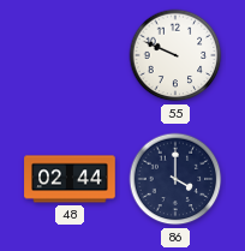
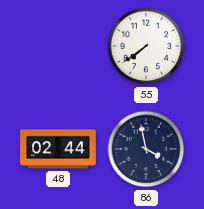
55: 9:49 -> 7:39
86: 4:00 -> 3:58
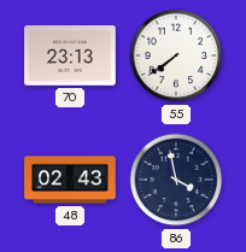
70: none -> 23:13
48: 02:44 -> 02:43
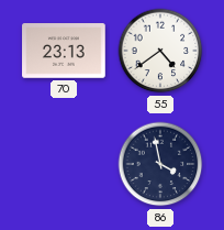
55: 7:39 -> 4:39
48: 02:43 -> none
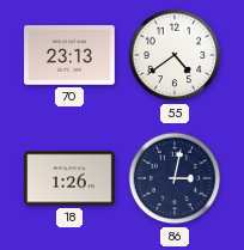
18: none -> 1:26
86: 3:58 -> 3:02
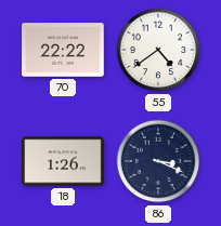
70: 23:13 -> 22:22
86: 3:02 -> 3:19
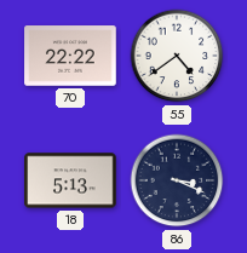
18: 1:26 -> 5:13
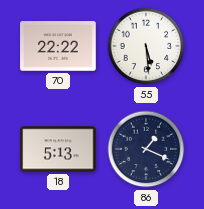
55: 4:39 -> 5:29
86: 3:19 -> 1:19
